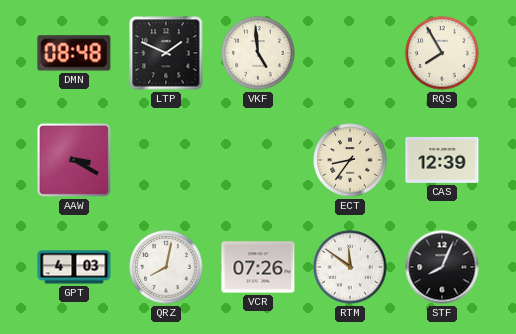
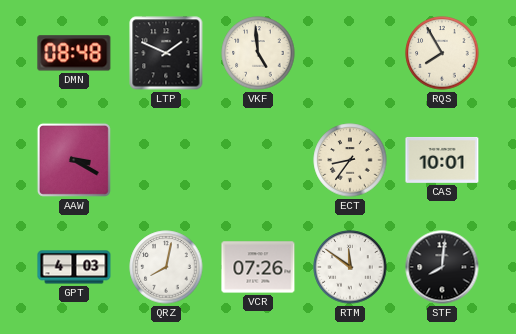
CAS: 12:39 -> 10:01
STF: 8:04 -> 8:01
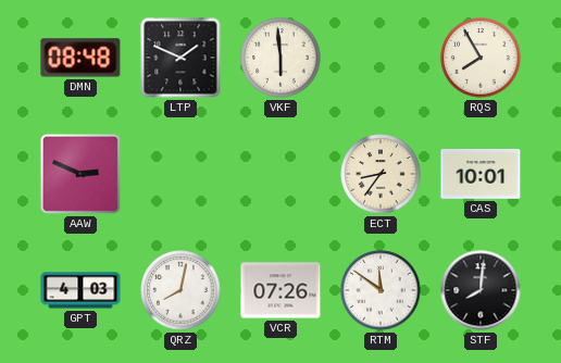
VKF: 4:59 -> 5:59
AAW: 3:20 -> 2:49
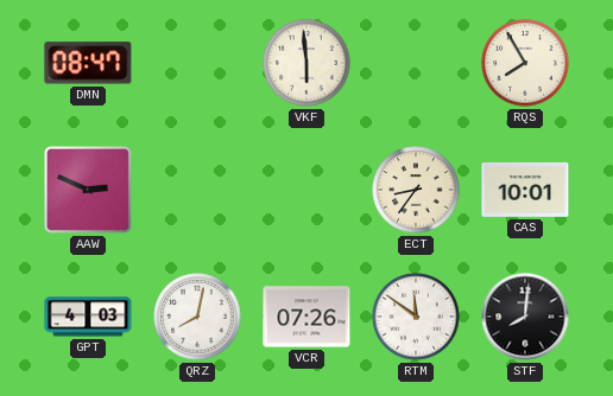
DMN: 08:48 -> 08:47
LTP: 1:49 -> none
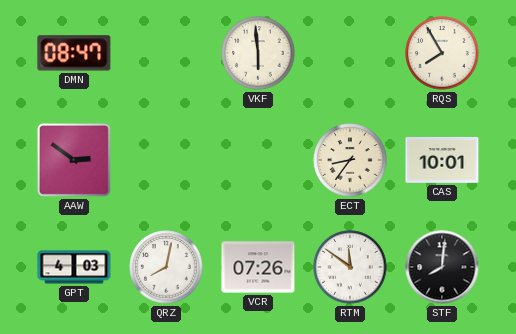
AAW: 2:49 -> 2:51
